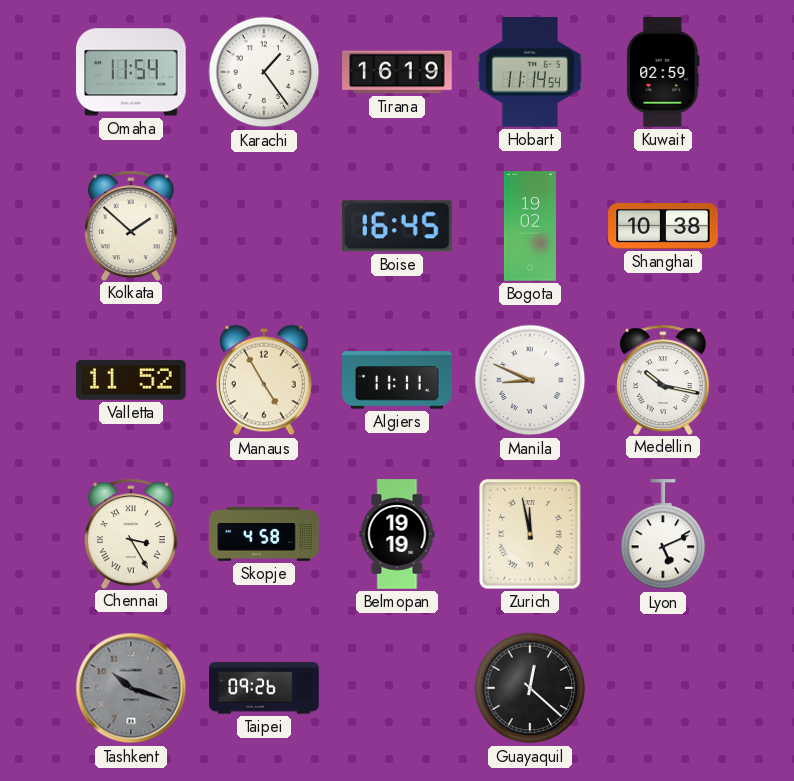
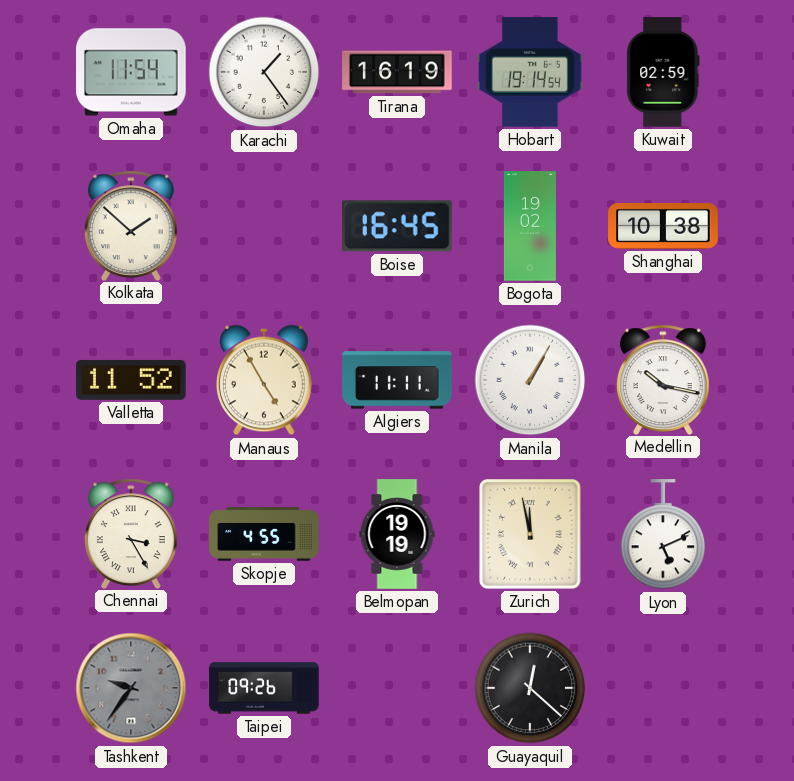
Hobart: 11:14 -> 19:14
Manila: 8:49 -> 1:05
Skopje: 4:58 -> 4:55
Tashkent: 10:18 -> 9:36
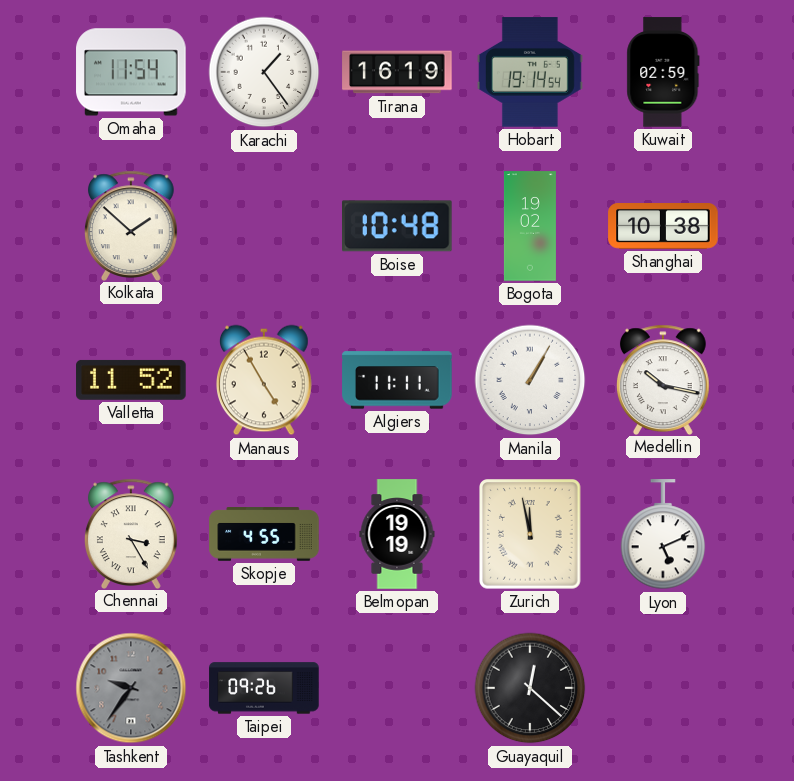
Boise: 16:45 -> 10:48
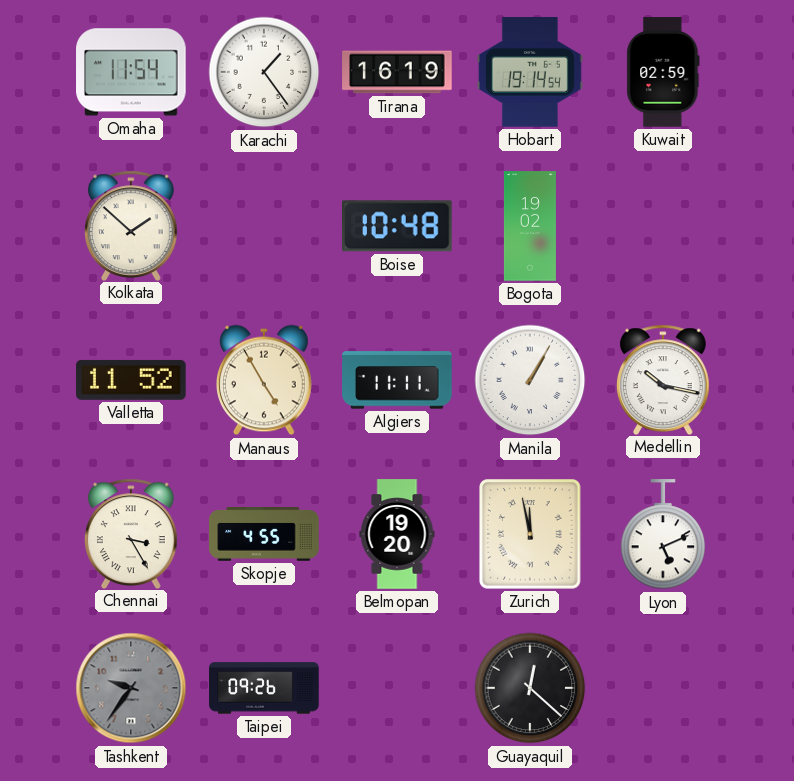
Shanghai: 10:38 -> none
Belmopan: 19:19 -> 19:20
